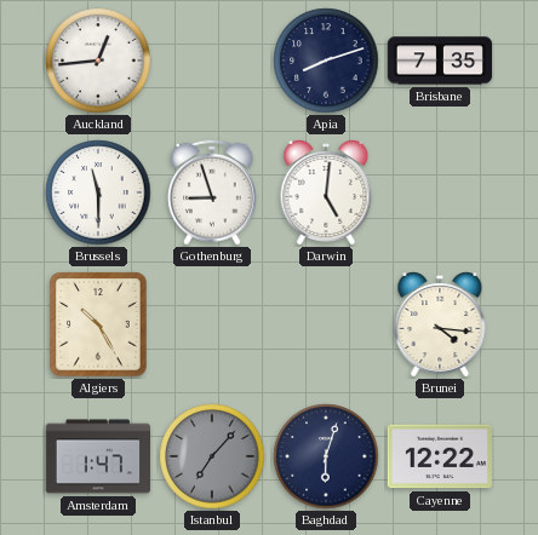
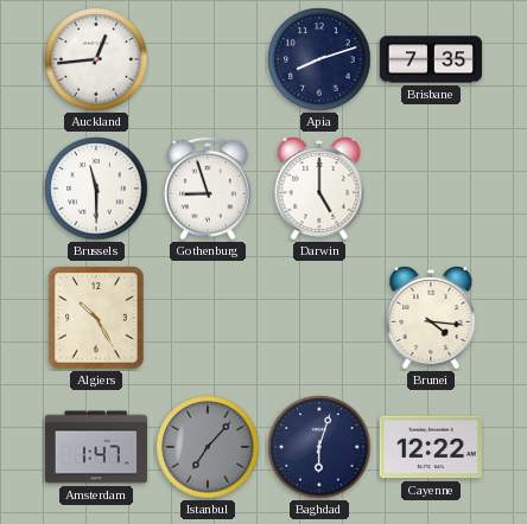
Darwin: 5:01 -> 5:00
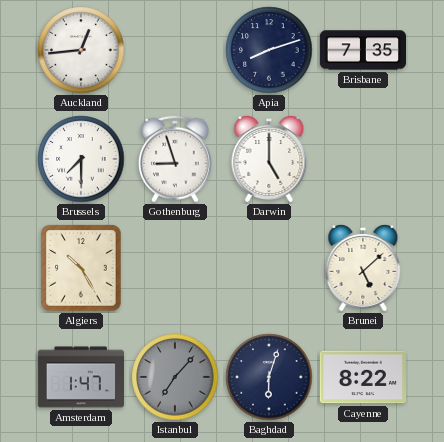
Brussels: 11:30 -> 7:30
Brunei: 4:16 -> 5:08
Cayenne: 12:22 -> 8:22
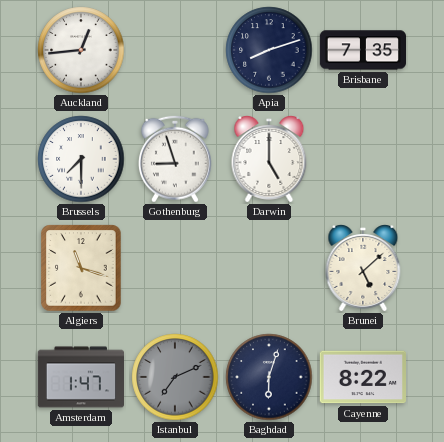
Algiers: 10:25 -> 11:18
Istanbul: 7:07 -> 7:11
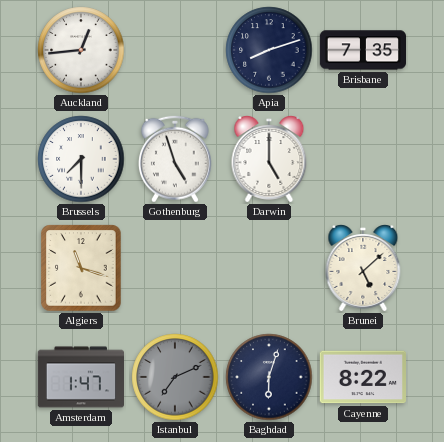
Gothenburg: 8:57 -> 4:57
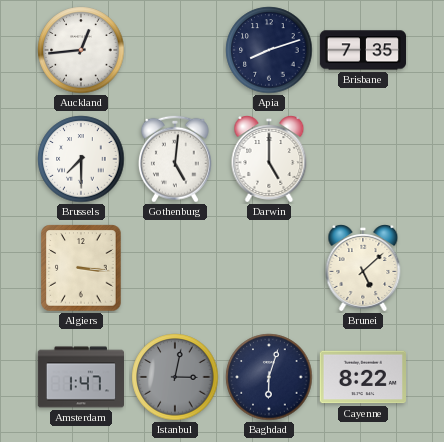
Gothenburg: 4:57 -> 5:01
Algiers: 11:18 -> 3:16
Istanbul: 7:11 -> 3:02
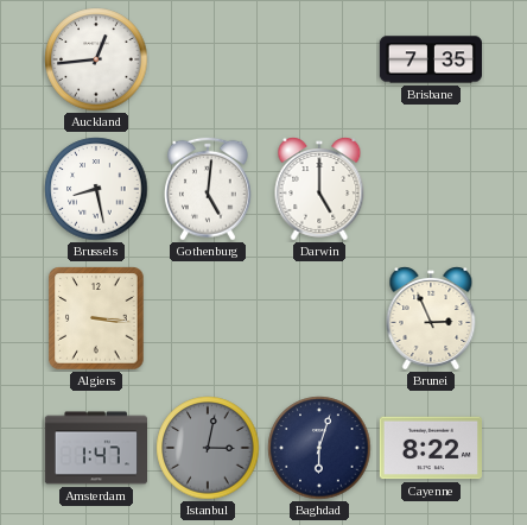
Apia: 8:12 -> none
Brussels: 7:30 -> 8:28
Brunei: 5:08 -> 2:56
